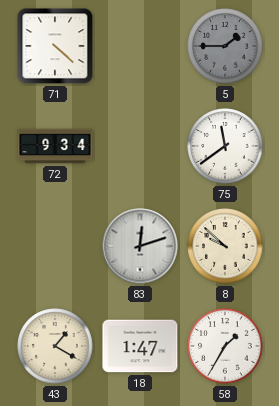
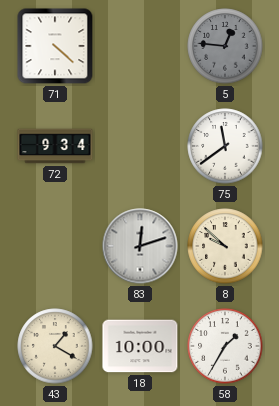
5: 1:45 -> 12:46
18: 1:47 -> 10:00
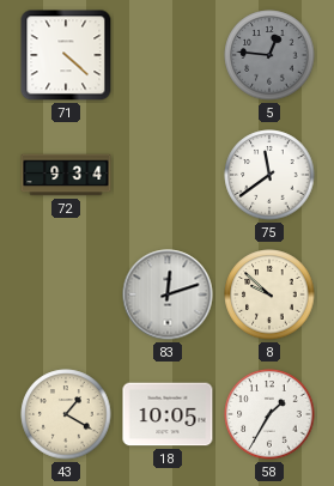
18: 10:00 -> 10:05
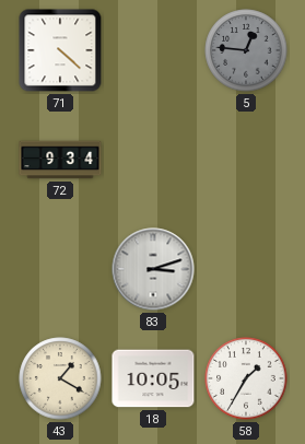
75: 11:39 -> none
83: 12:12 -> 3:12
8: 9:52 -> none
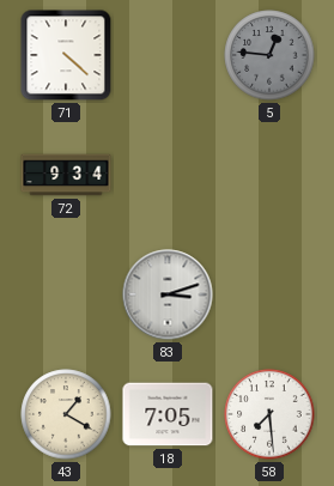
18: 10:05 -> 7:05
58: 1:35 -> 7:29
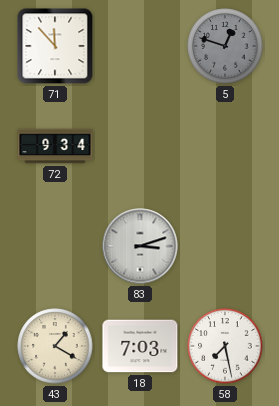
71: 4:22 -> 11:53
5: 12:46 -> 12:48
18: 7:05 -> 7:03
58: 7:29 -> 7:28
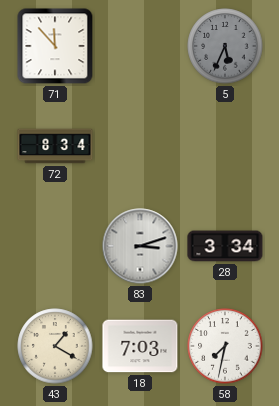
5: 12:48 -> 5:34
72: 9:34 -> 8:34
28: none -> 3:34
58: 7:28 -> 7:32
